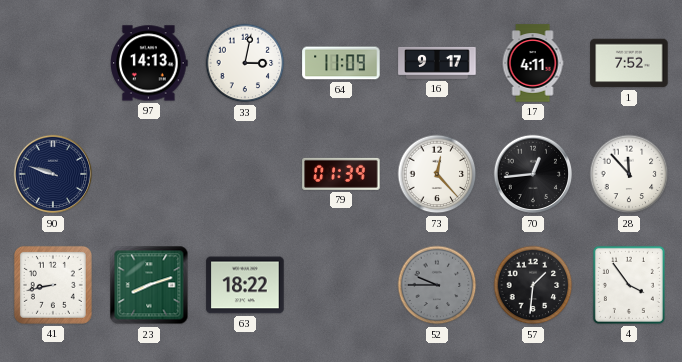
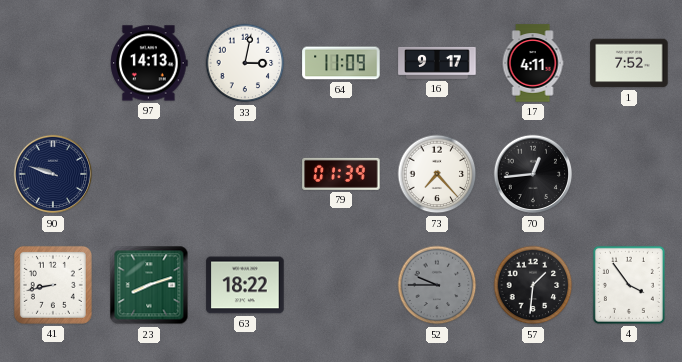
73: 12:23 -> 7:23
28: 11:53 -> none
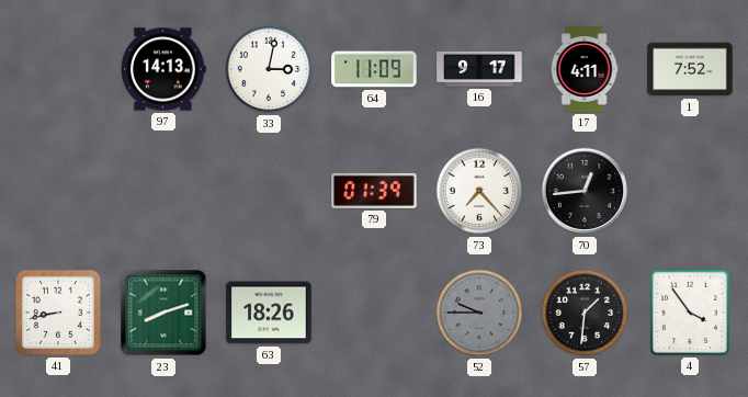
90: 9:48 -> none
63: 18:22 -> 18:26
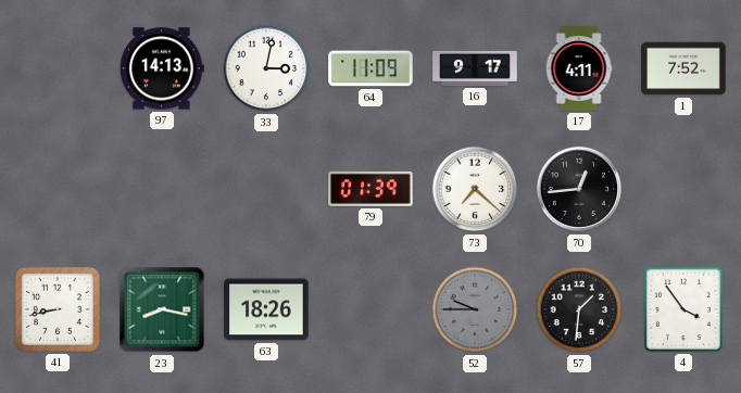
73: 7:23 -> 7:22
23: 8:12 -> 8:17
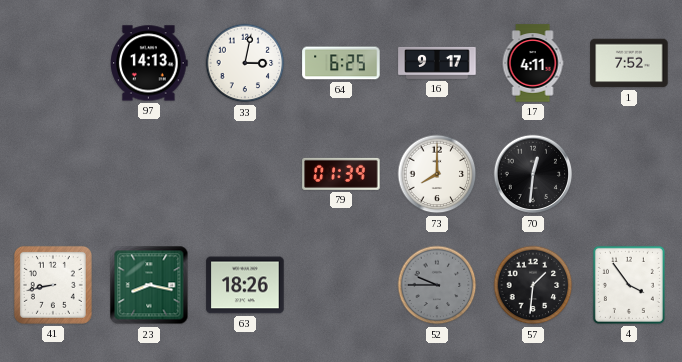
64: 11:09 -> 6:25
73: 7:22 -> 8:00
70: 12:44 -> 12:31
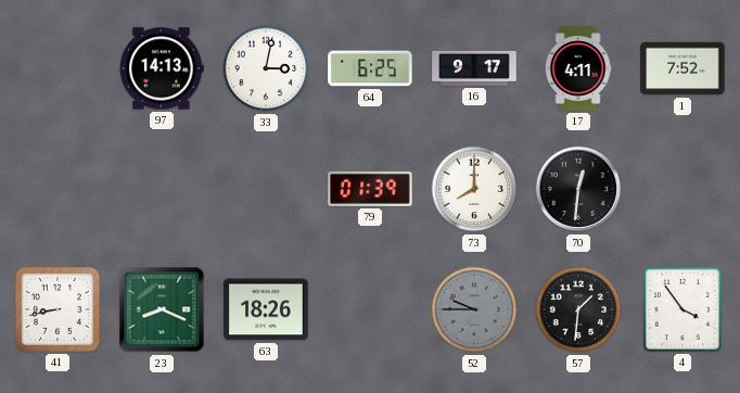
23: 8:17 -> 8:19
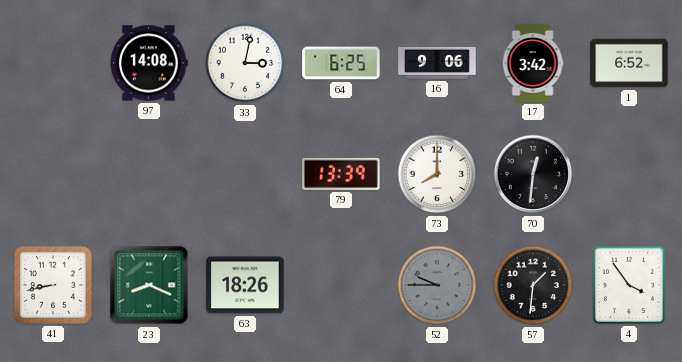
97: 14:13 -> 14:08
16: 9:17 -> 9:06
17: 4:11 -> 3:42
1: 7:52 -> 6:52
79: 01:39 -> 13:39
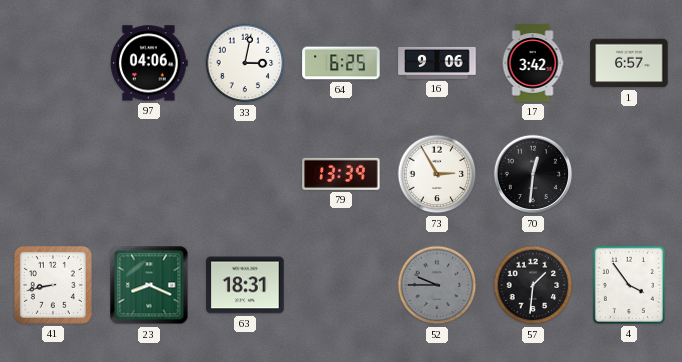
97: 14:08 -> 04:06
1: 6:52 -> 6:57
73: 8:00 -> 2:55
63: 18:26 -> 18:31
